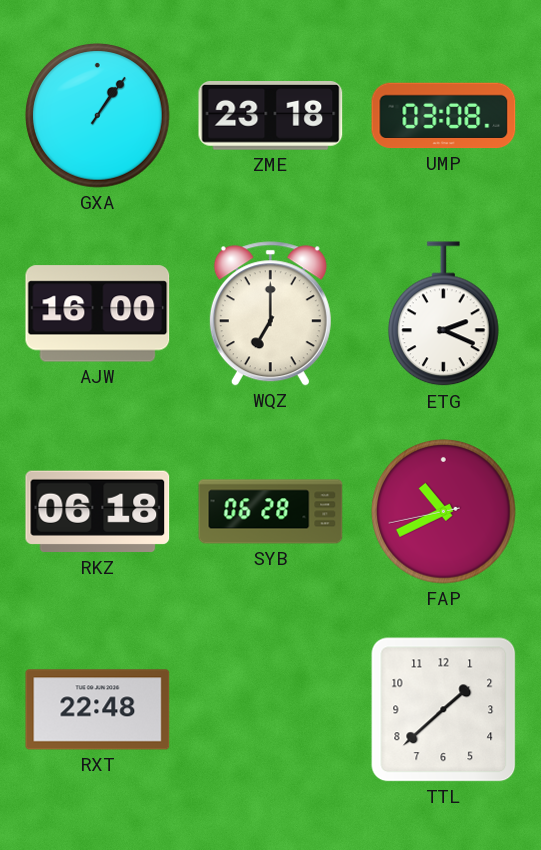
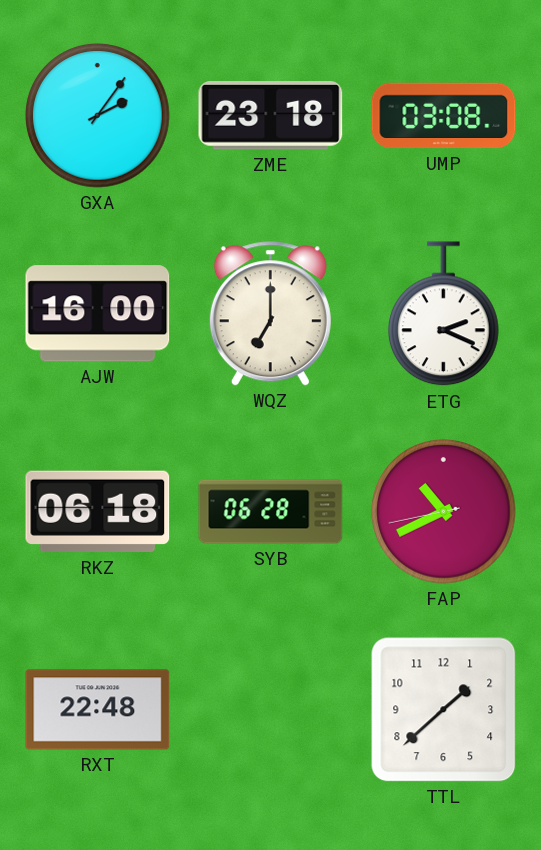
GXA: 1:06 -> 2:06
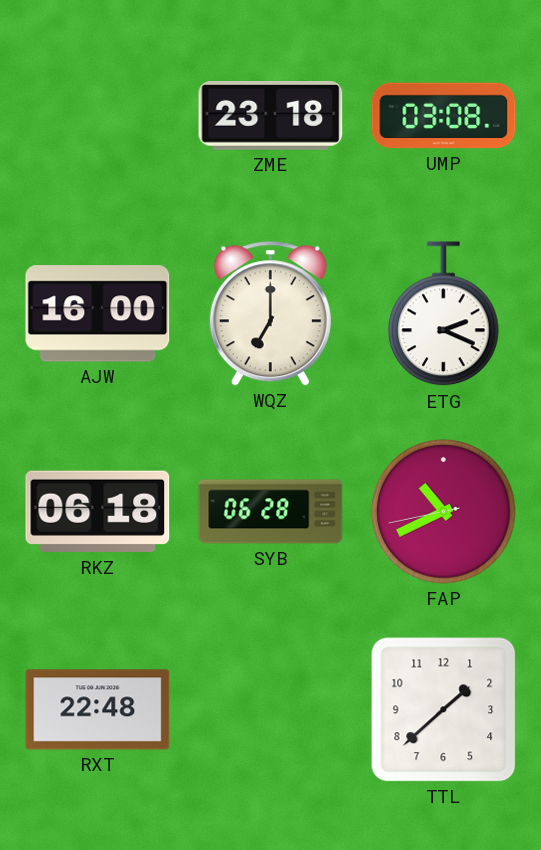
GXA: 2:06 -> none
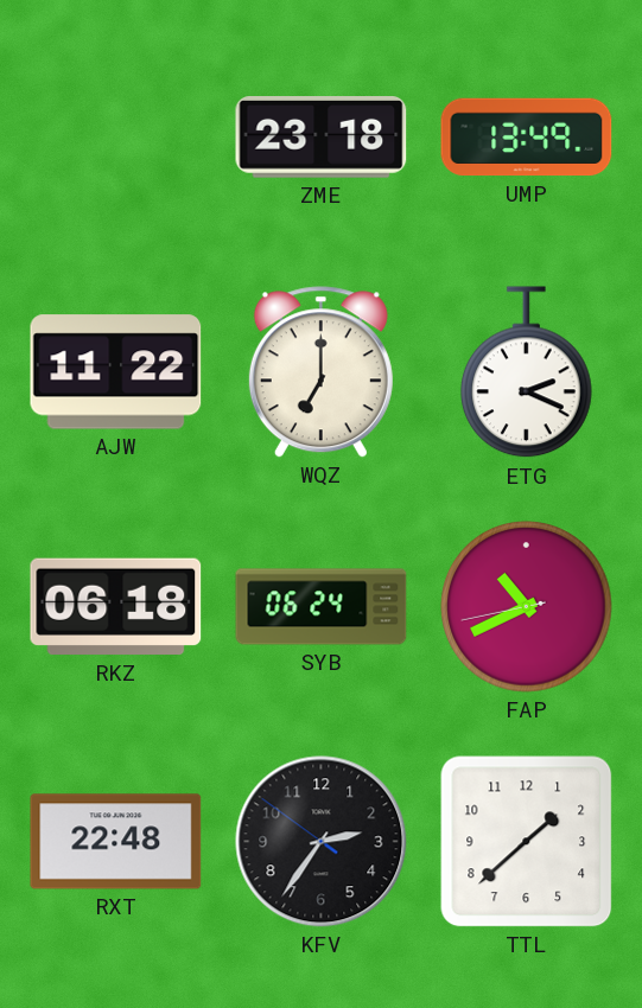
UMP: 03:08 -> 13:49
AJW: 16:00 -> 11:22
SYB: 06:28 -> 06:24
KFV: none -> 2:35
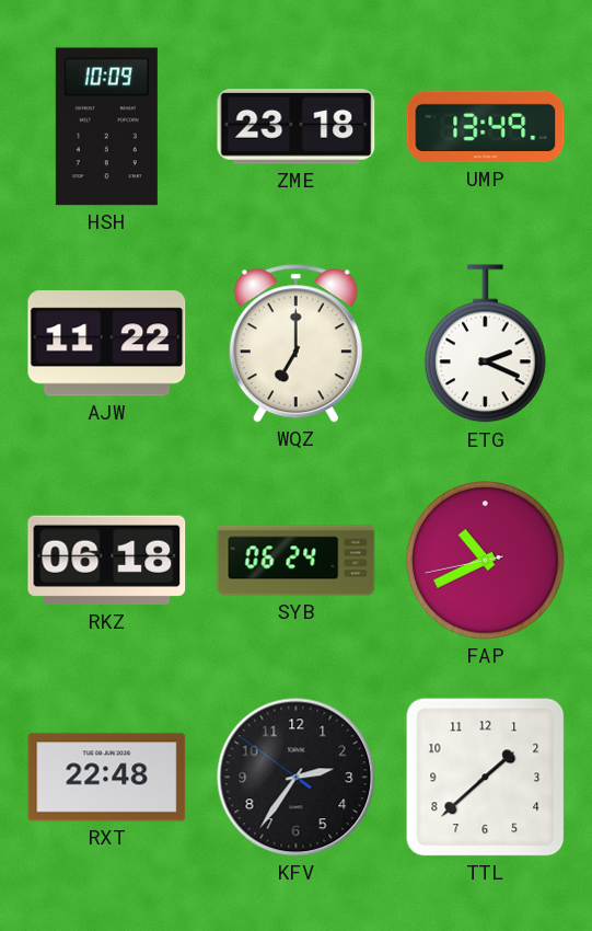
HSH: none -> 10:09
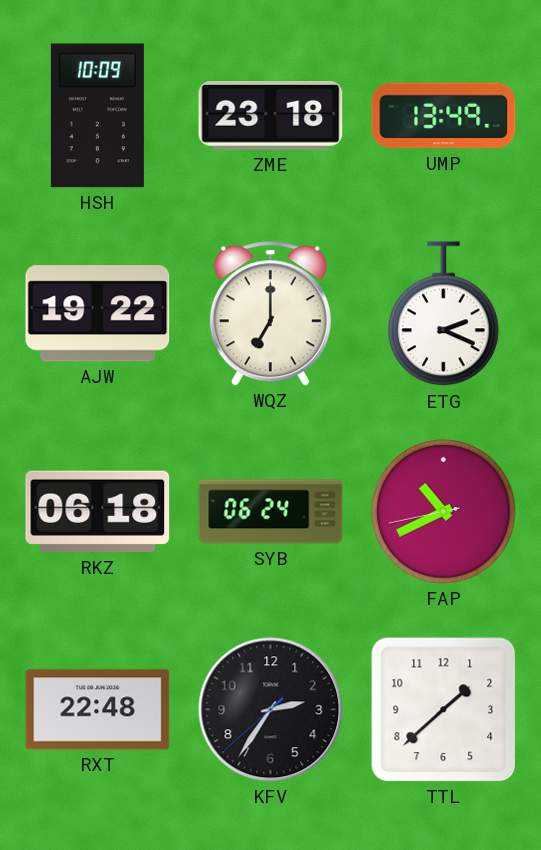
AJW: 11:22 -> 19:22
KFV: 2:35:51 -> 2:35:38
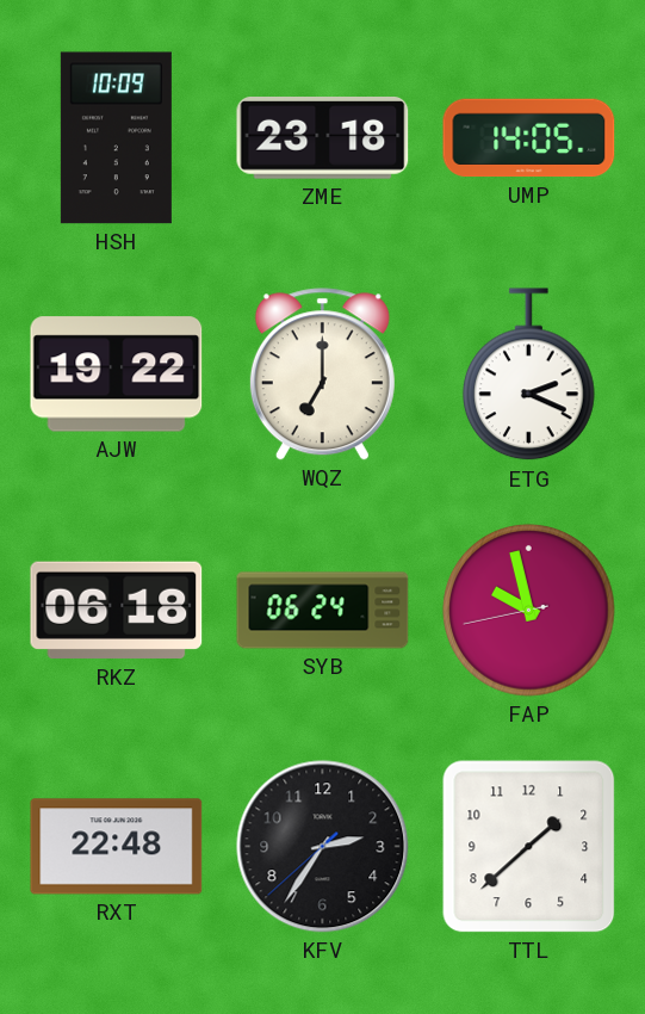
UMP: 13:49 -> 14:05
FAP: 10:40 -> 9:57
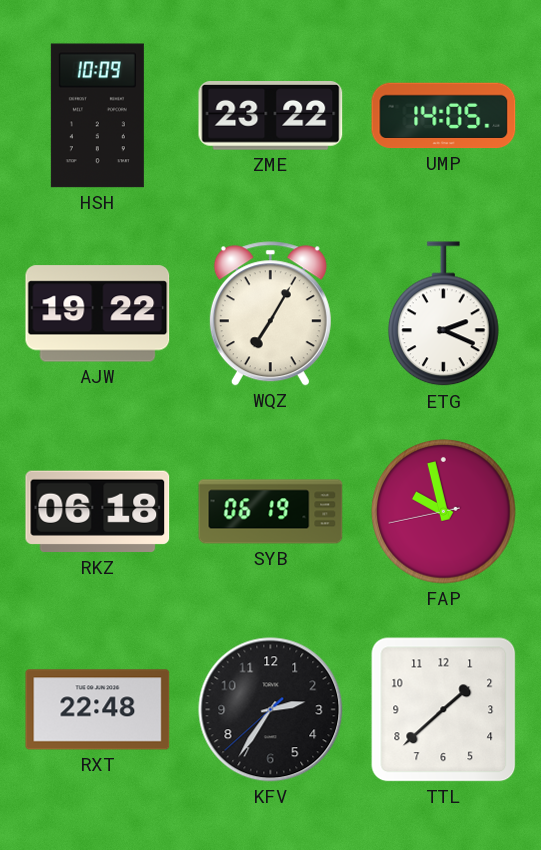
ZME: 23:18 -> 23:22
WQZ: 7:00 -> 7:05
SYB: 06:24 -> 06:19
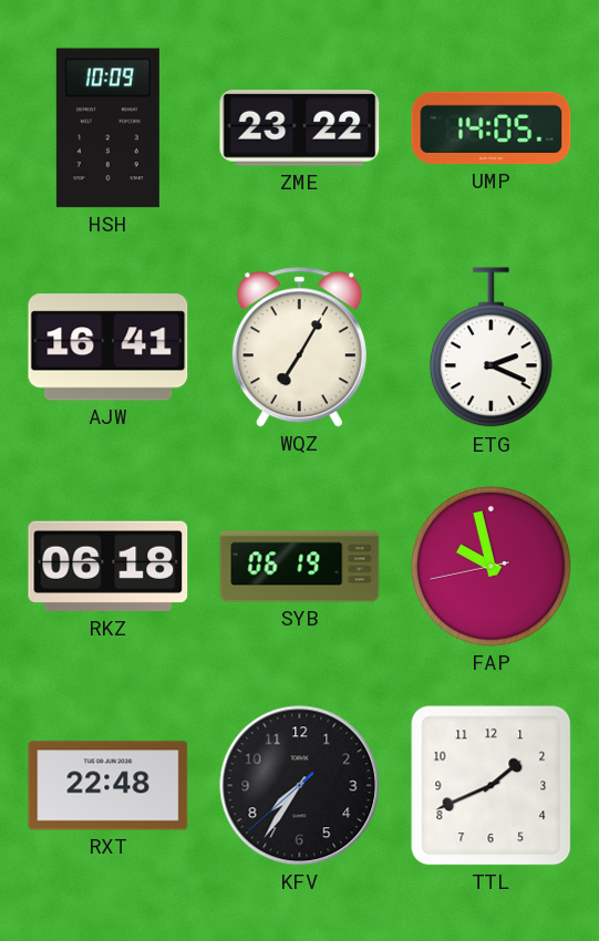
AJW: 19:22 -> 16:41
KFV: 2:35 -> 7:35
TTL: 1:38 -> 1:41
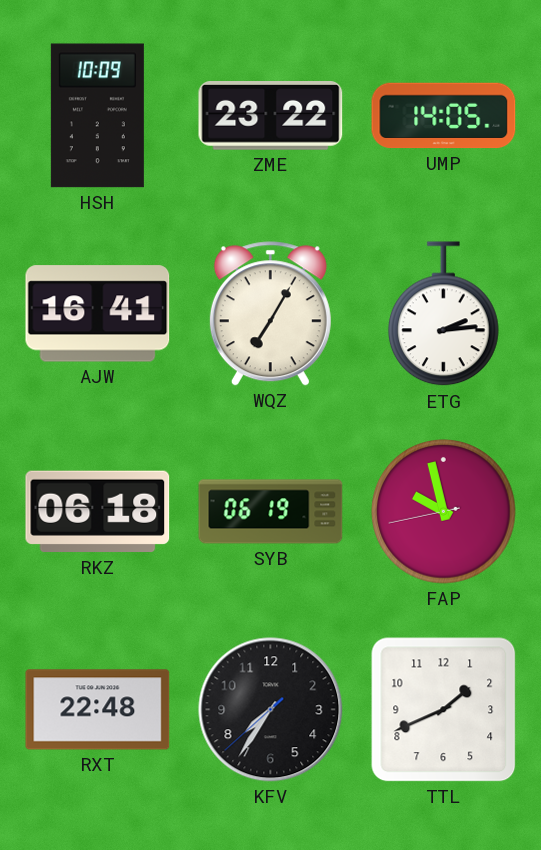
ETG: 2:19 -> 2:14
